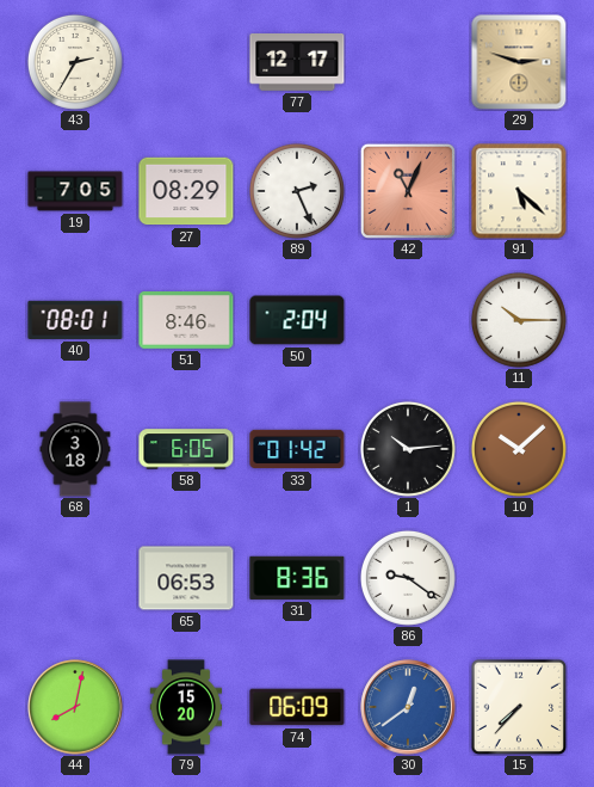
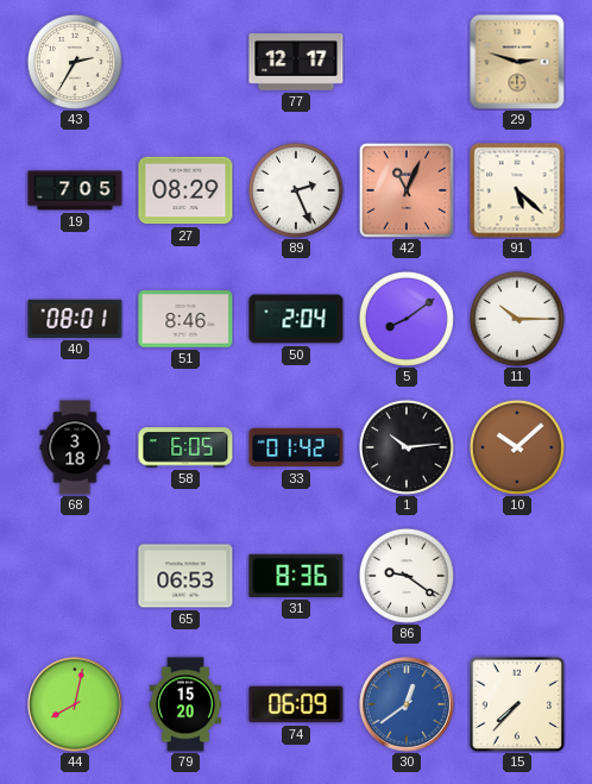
5: none -> 8:09
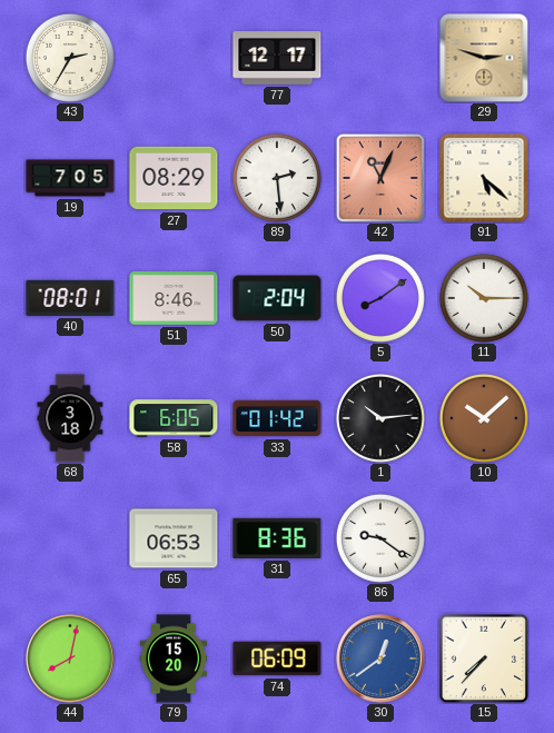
89: 2:26 -> 2:29
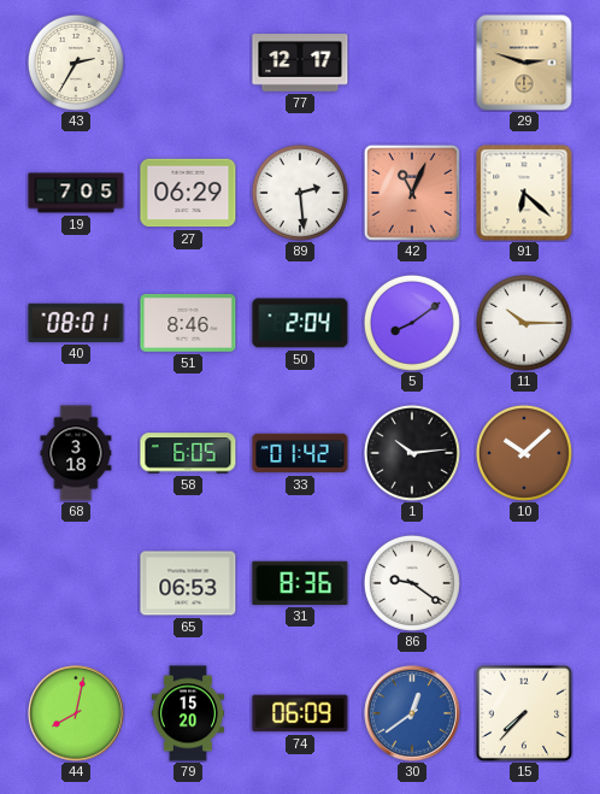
27: 08:29 -> 06:29
91: 5:22 -> 6:22
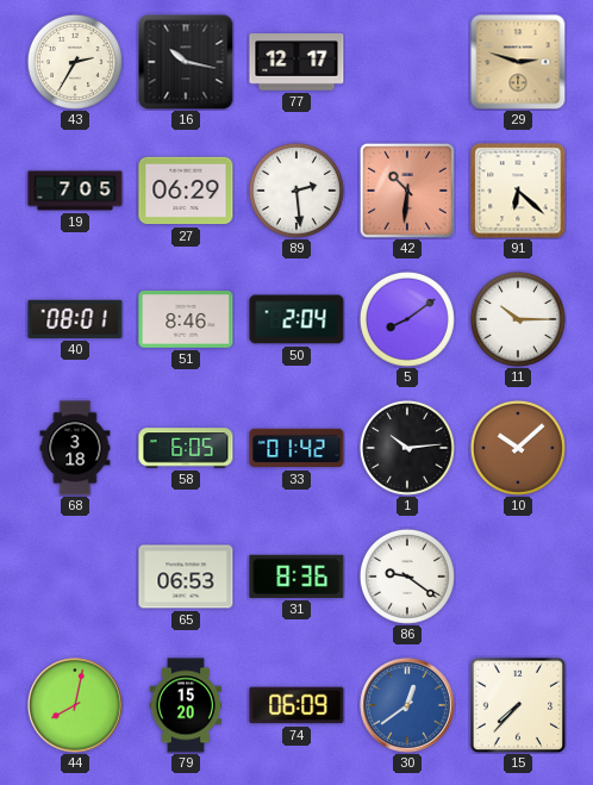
16: none -> 10:17
42: 11:04 -> 10:31
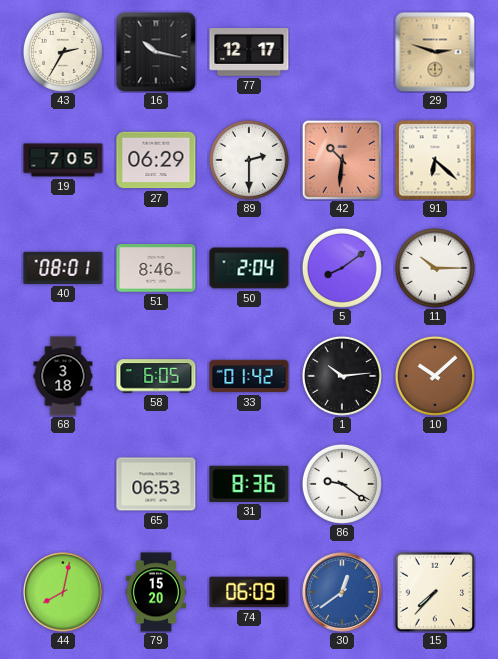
89: 2:29 -> 2:30
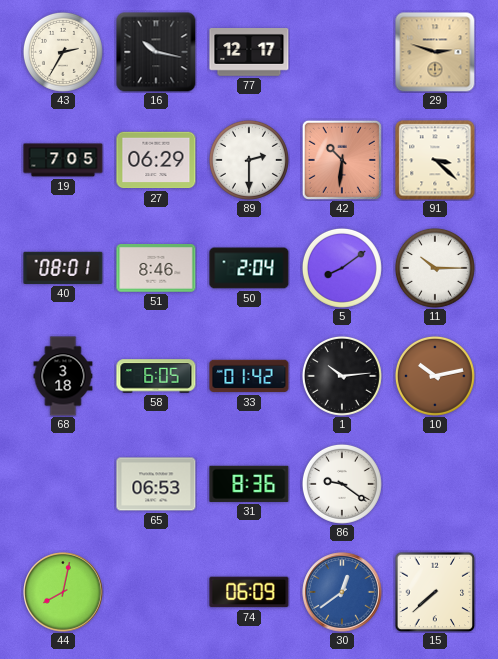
91: 6:22 -> 3:22
10: 10:08 -> 10:13
79: 15:20 -> none
15: 7:37 -> 7:38
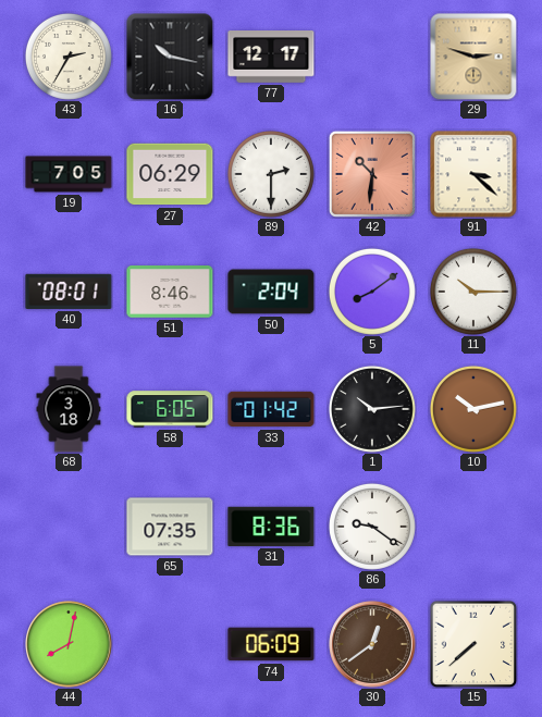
65: 06:53 -> 07:35
30 dial: blue -> brown
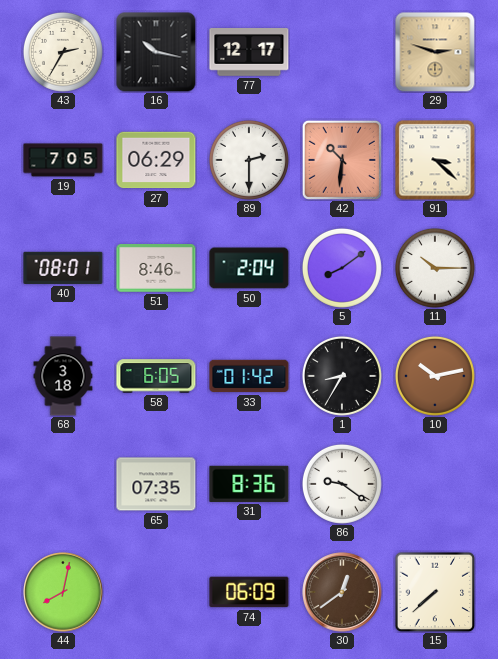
1: 10:14 -> 8:35
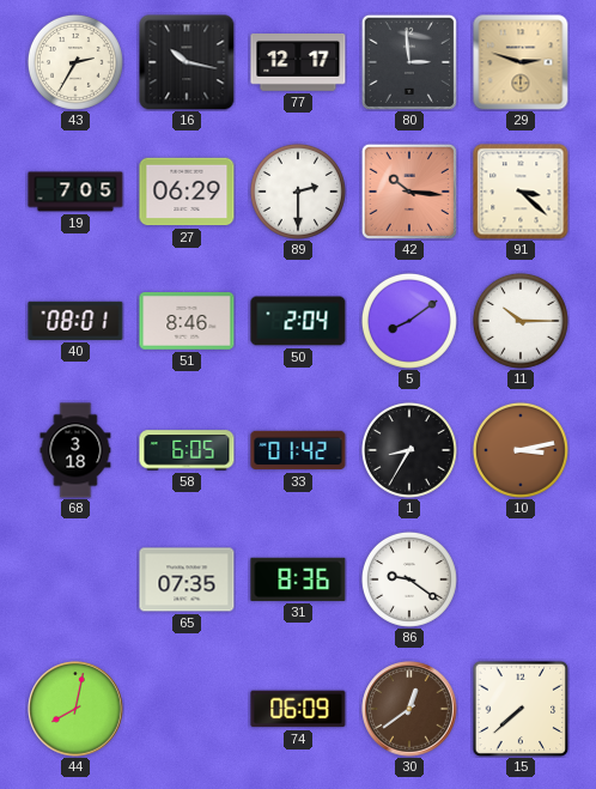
80: none -> 2:59
42: 10:31 -> 10:16
10: 10:13 -> 3:13
